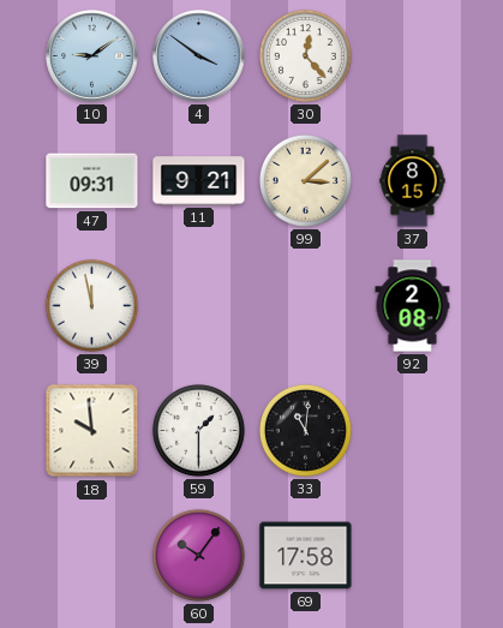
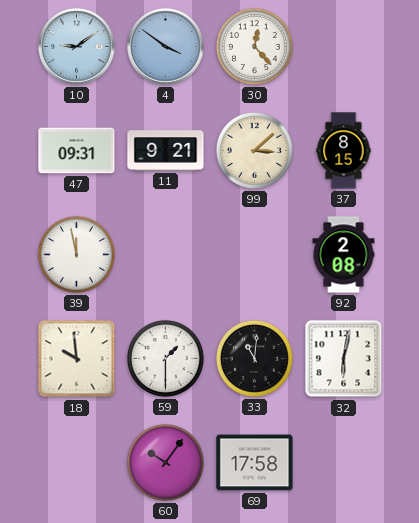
32: none -> 6:02
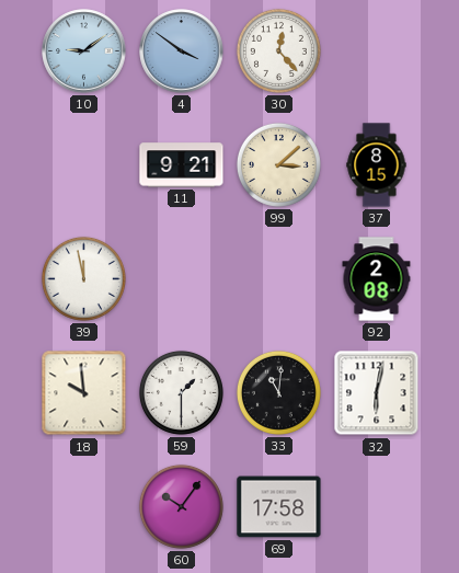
47: 09:31 -> none
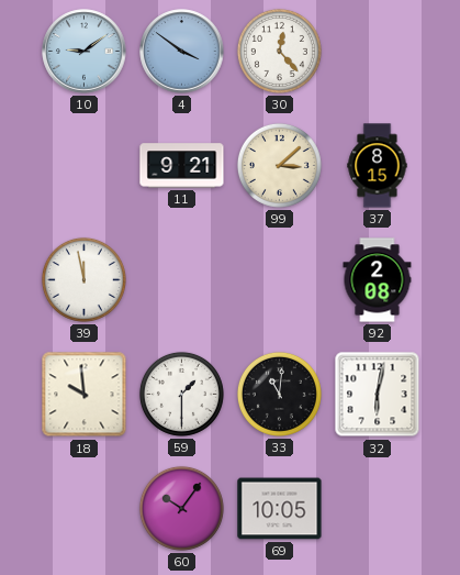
69: 17:58 -> 10:05
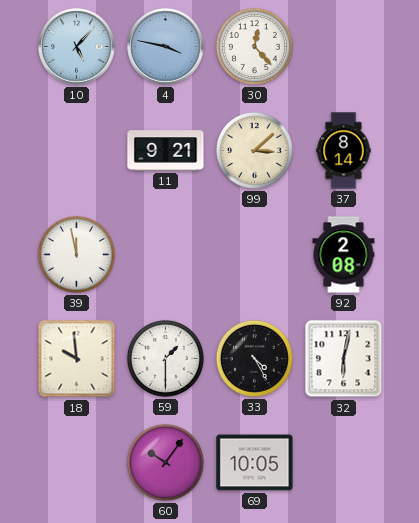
10: 9:09 -> 5:07
4: 3:51 -> 3:47
37: 8:15 -> 8:14
33: 11:01 -> 4:25
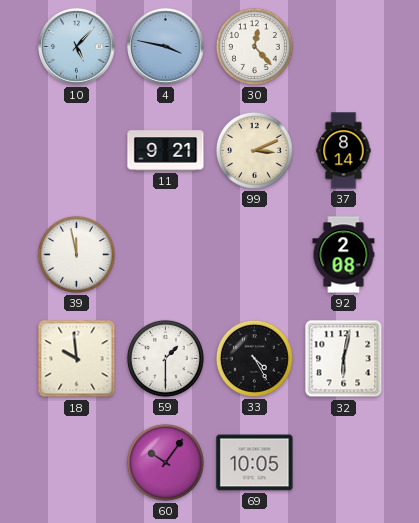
99: 3:08 -> 3:11
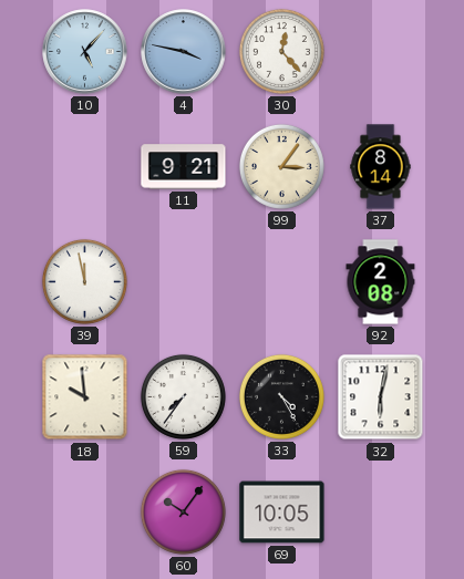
99: 3:11 -> 3:06
59: 1:30 -> 7:36
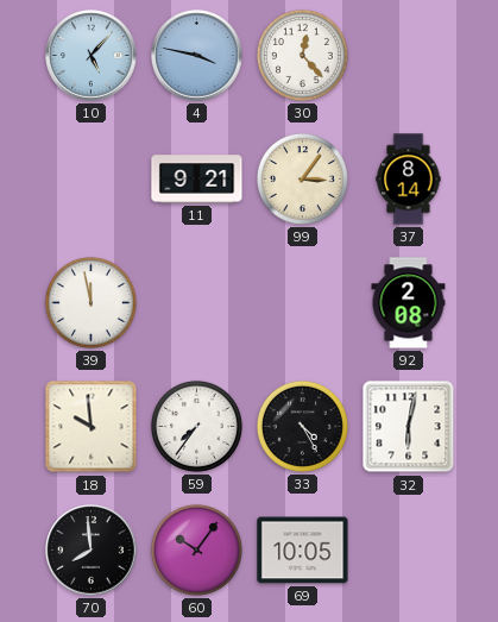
70: none -> 7:59
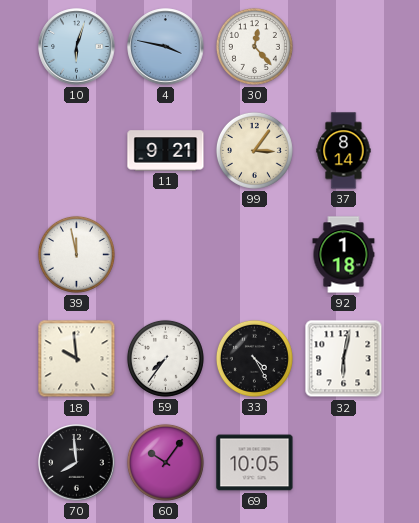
10: 5:07 -> 6:03
92: 2:08 -> 1:18
